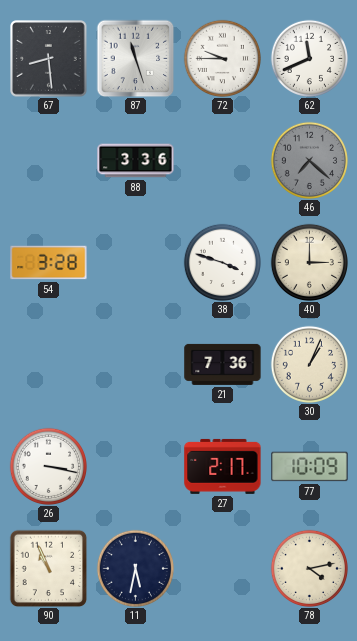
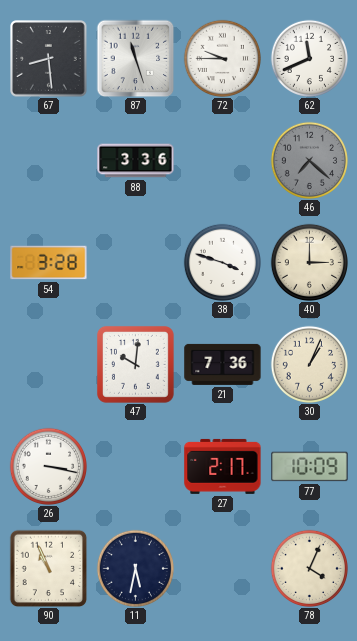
47: none -> 10:01
78: 4:13 -> 4:04
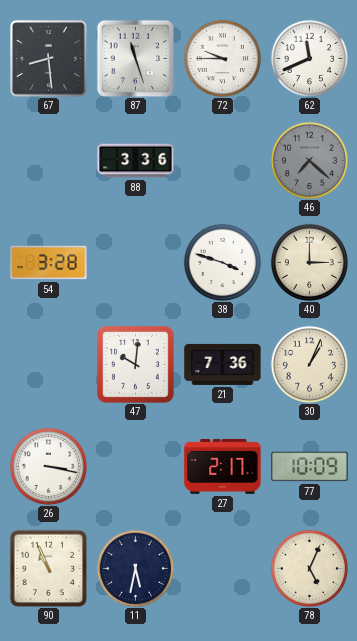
78: 4:04 -> 5:04
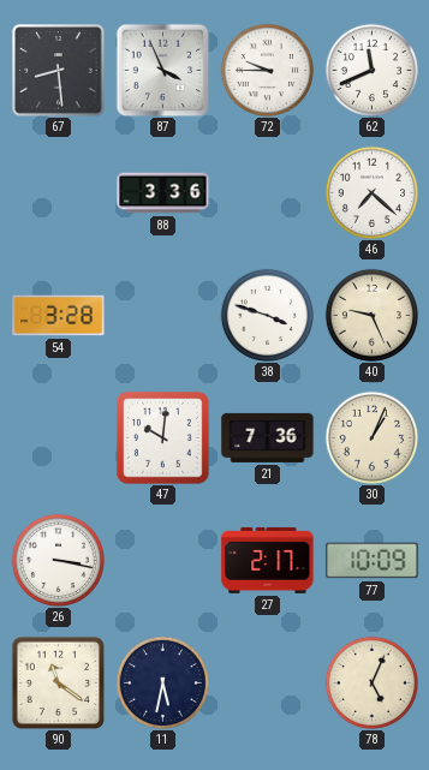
87: 11:27 -> 3:56
46 dial: grey -> white
40: 3:00 -> 9:26
90: 10:56 -> 11:21
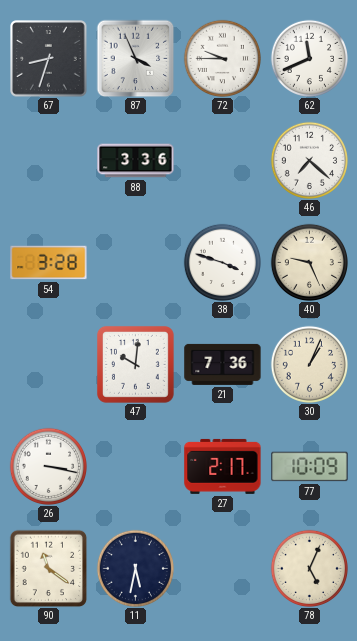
67: 8:29 -> 8:33
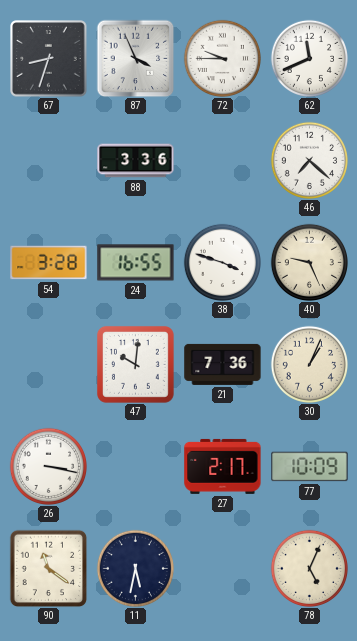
24: none -> 16:55
